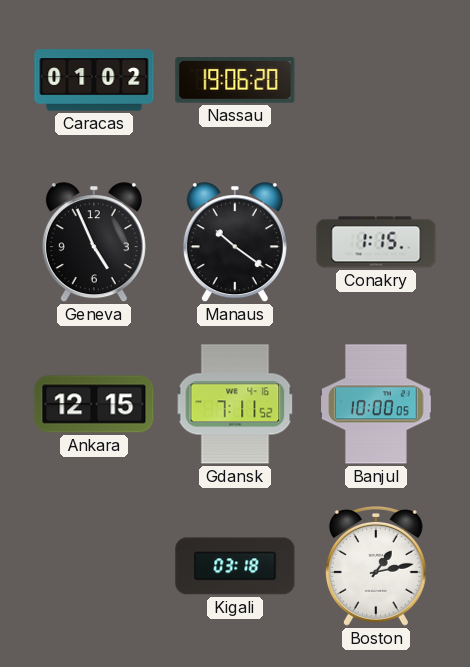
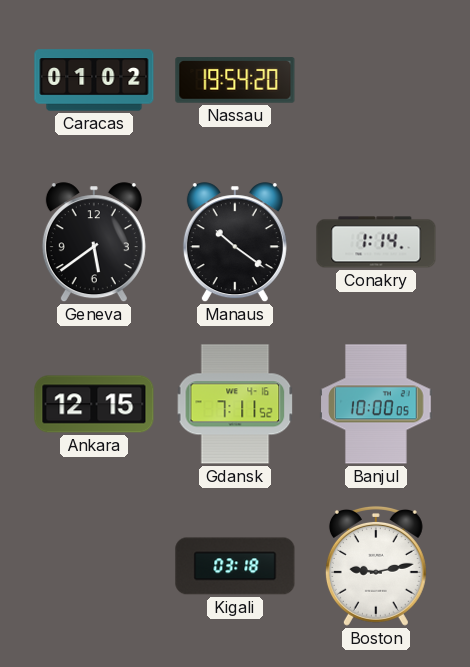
Nassau: 19:06 -> 19:54
Geneva: 4:56 -> 5:39
Conakry: 1:15 -> 1:14
Boston: 1:13 -> 9:13
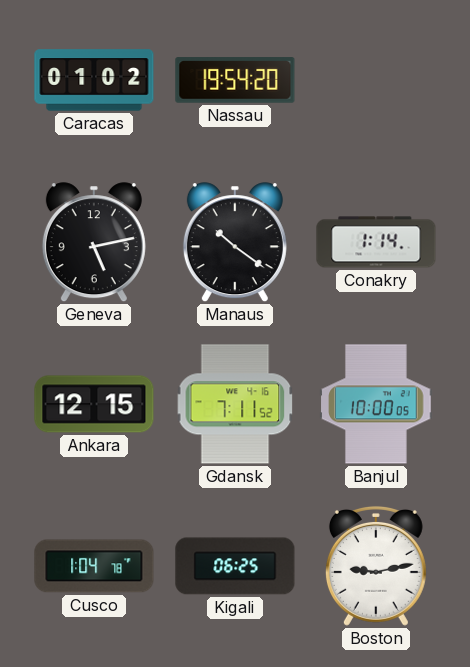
Geneva: 5:39 -> 5:13
Cusco: none -> 1:04
Kigali: 03:18 -> 06:25
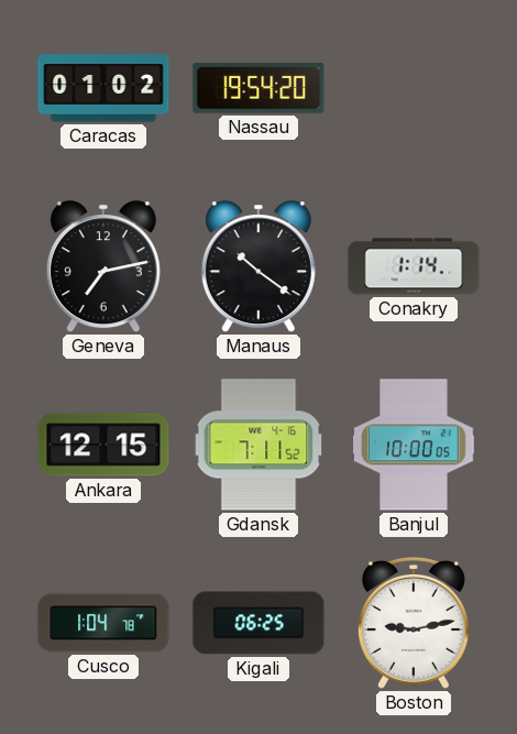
Geneva: 5:13 -> 7:13
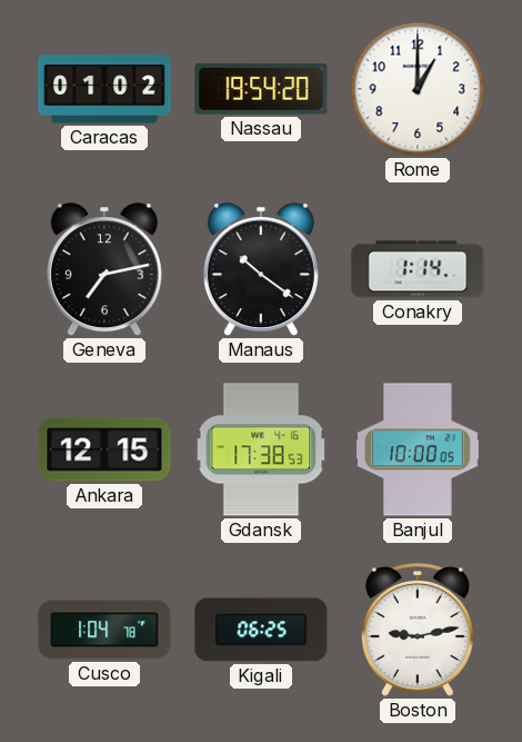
Rome: none -> 1:00
Gdansk: 7:11 -> 17:38
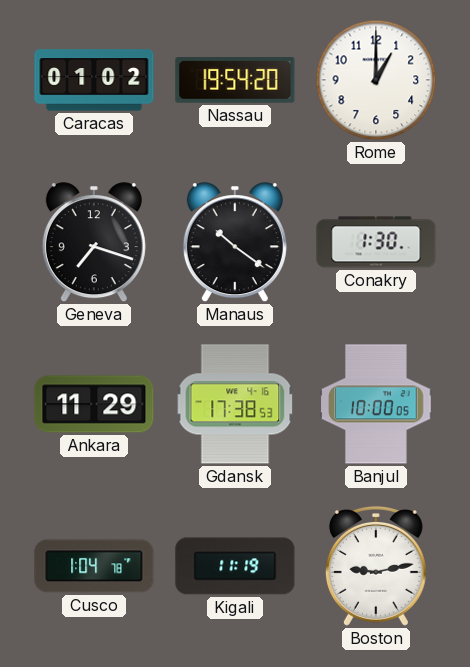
Geneva: 7:13 -> 7:18
Conakry: 1:14 -> 1:30
Ankara: 12:15 -> 11:29
Kigali: 06:25 -> 11:19
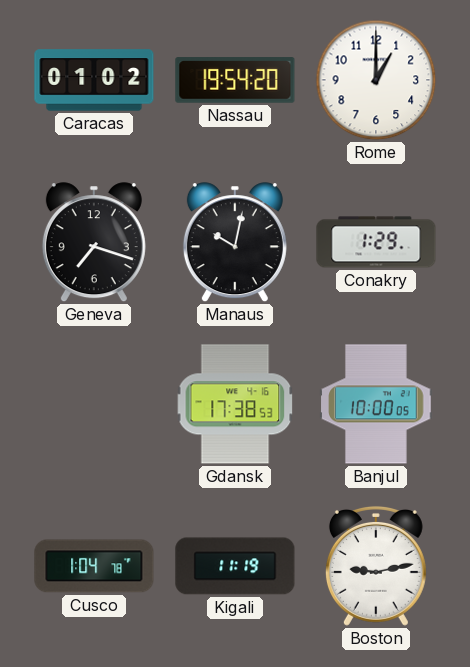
Manaus: 10:21 -> 10:02
Conakry: 1:30 -> 1:29
Ankara: 11:29 -> none
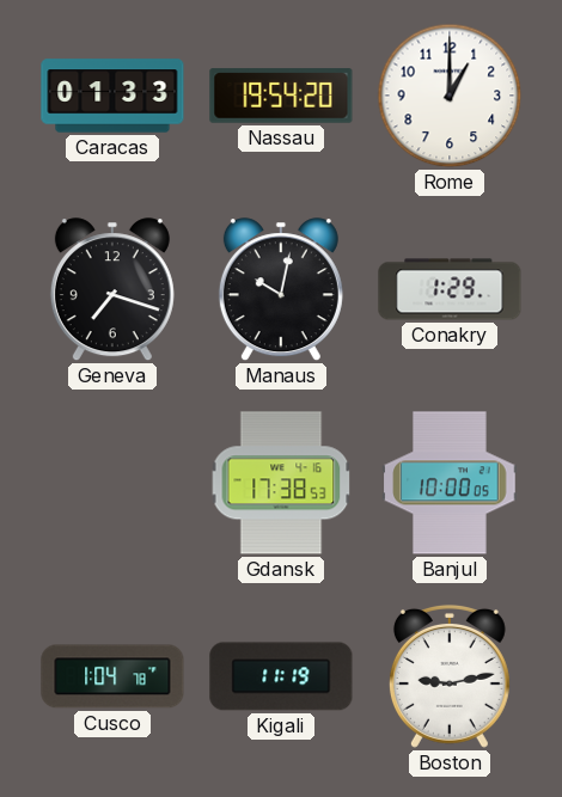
Caracas: 01:02 -> 01:33
